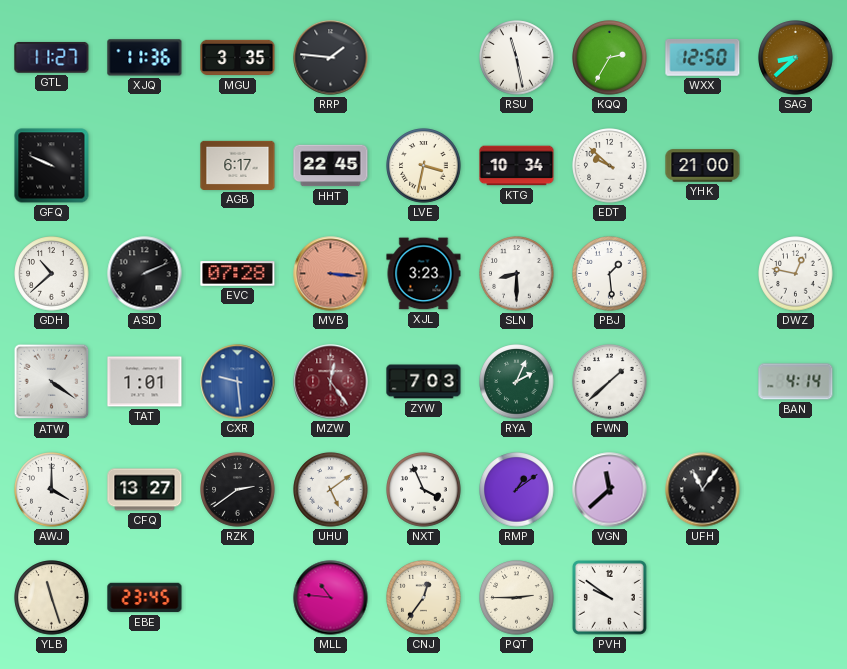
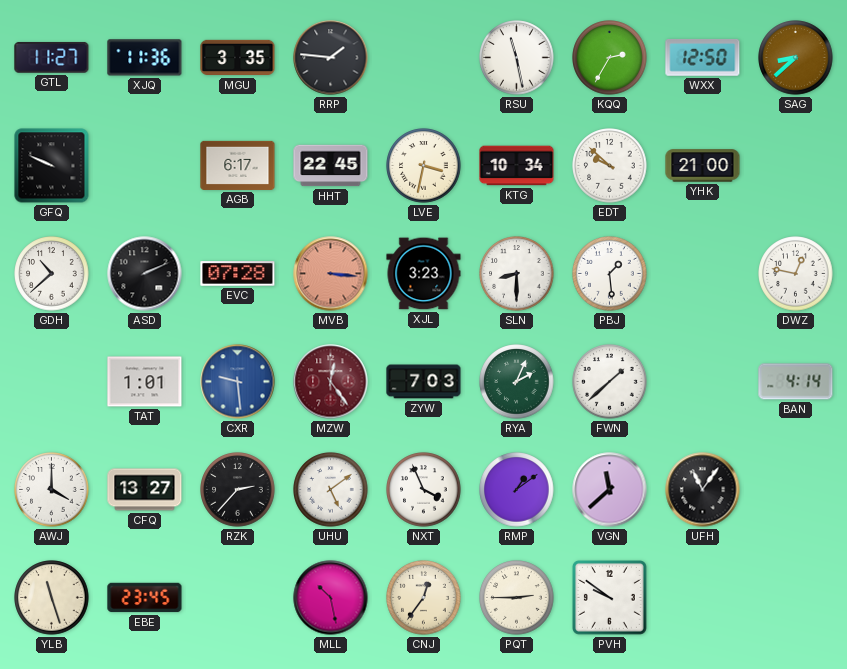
ATW: 4:21 -> none
RZK: 2:39 -> 2:37
MLL: 10:46 -> 10:28
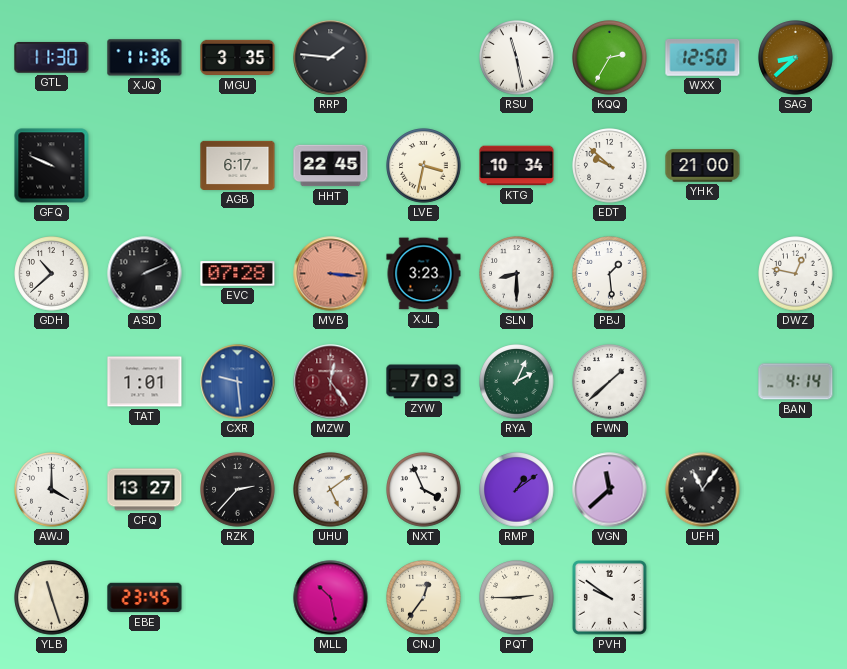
GTL: 11:27 -> 11:30
